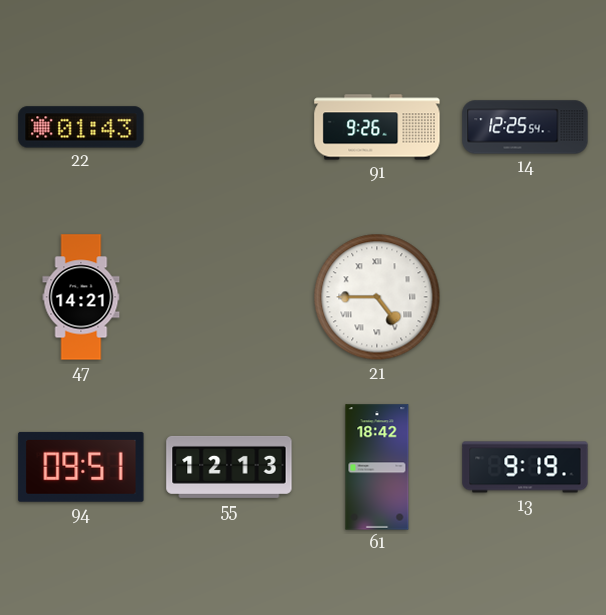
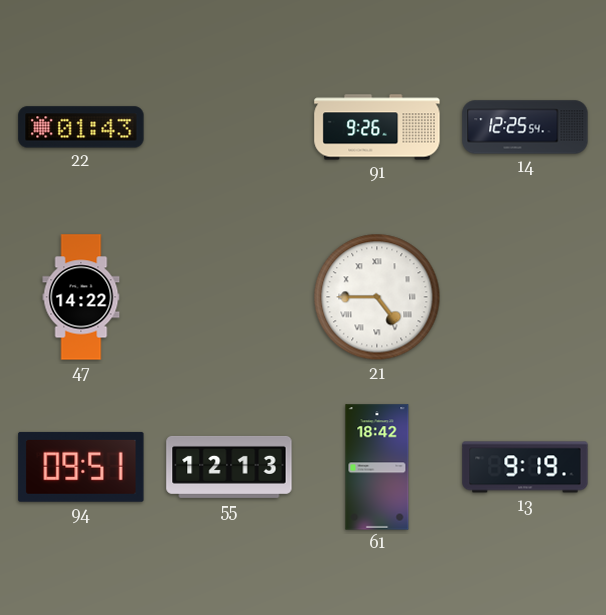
47: 14:21 -> 14:22
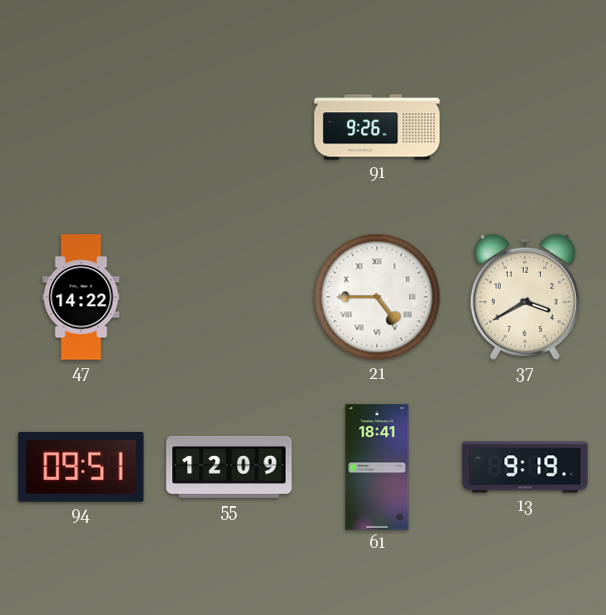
22: 01:43 -> none
14: 12:25 -> none
37: none -> 3:40
55: 12:13 -> 12:09
61: 18:42 -> 18:41
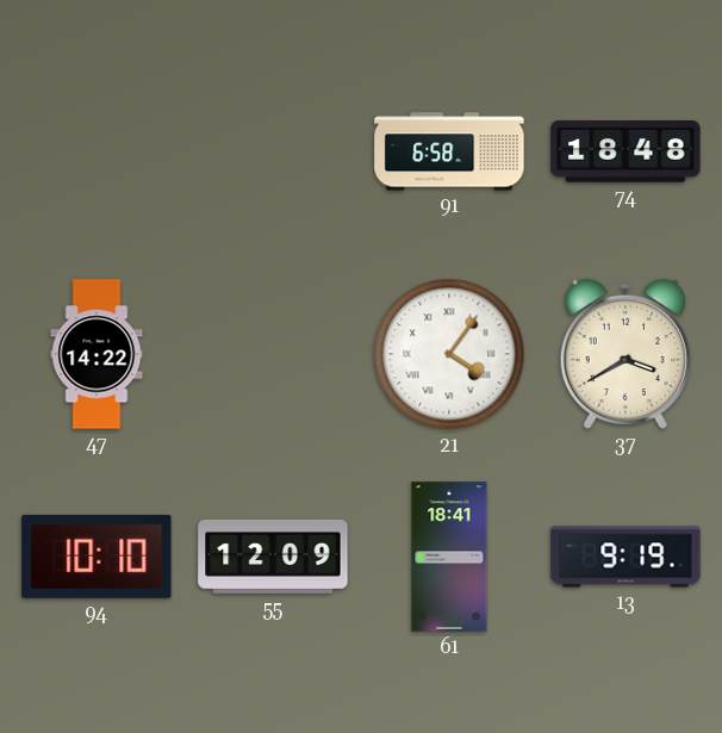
91: 9:26 -> 6:58
74: none -> 18:48
21: 4:45 -> 4:06
94: 09:51 -> 10:10
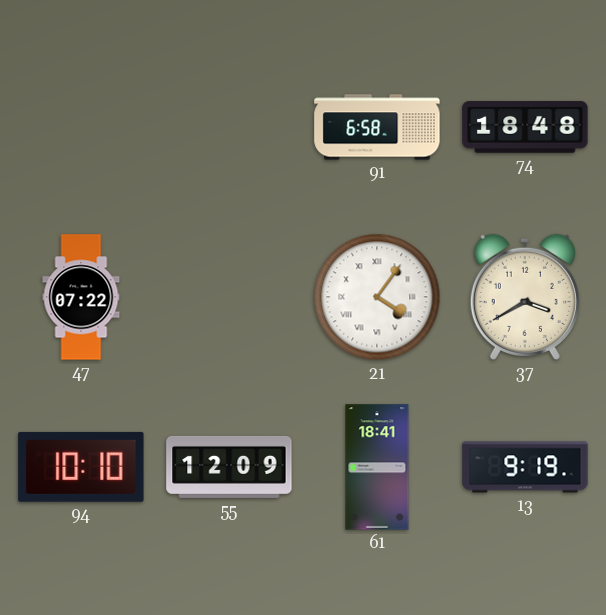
47: 14:22 -> 07:22
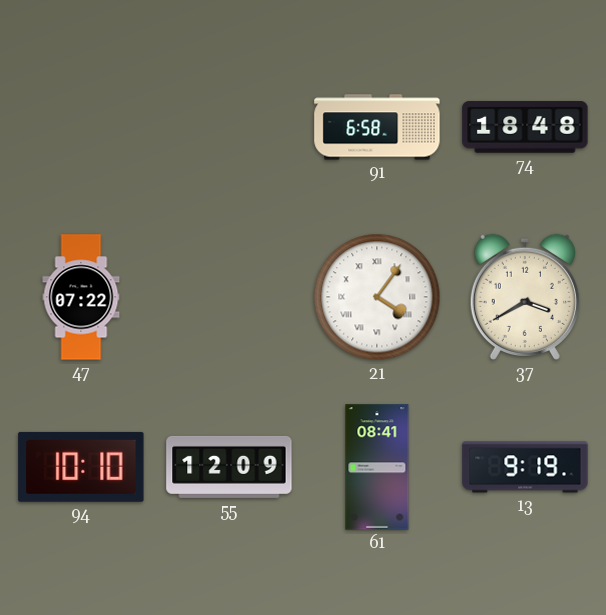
61: 18:41 -> 08:41
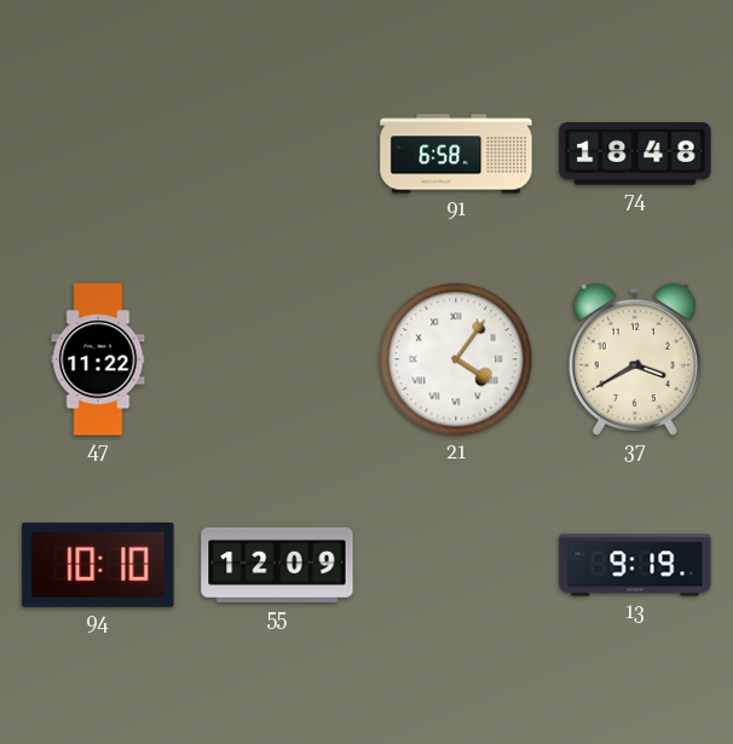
47: 07:22 -> 11:22
61: 08:41 -> none
